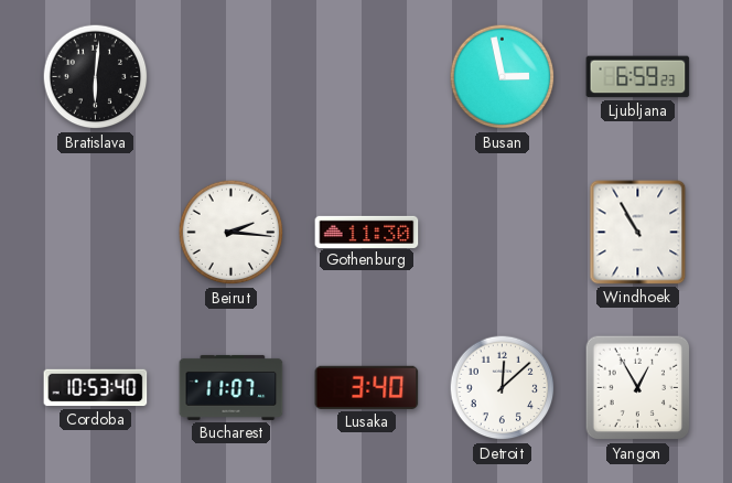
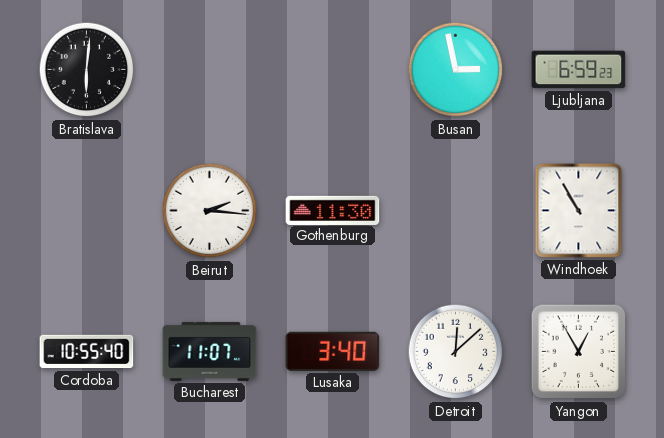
Cordoba: 10:53 -> 10:55
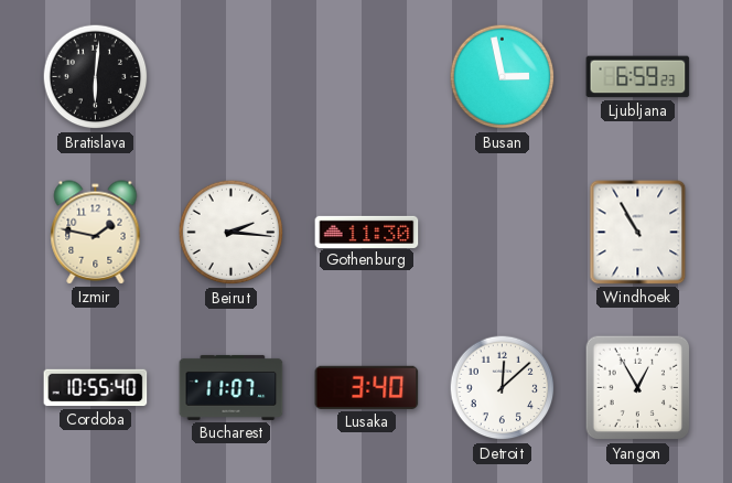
Izmir: none -> 1:47
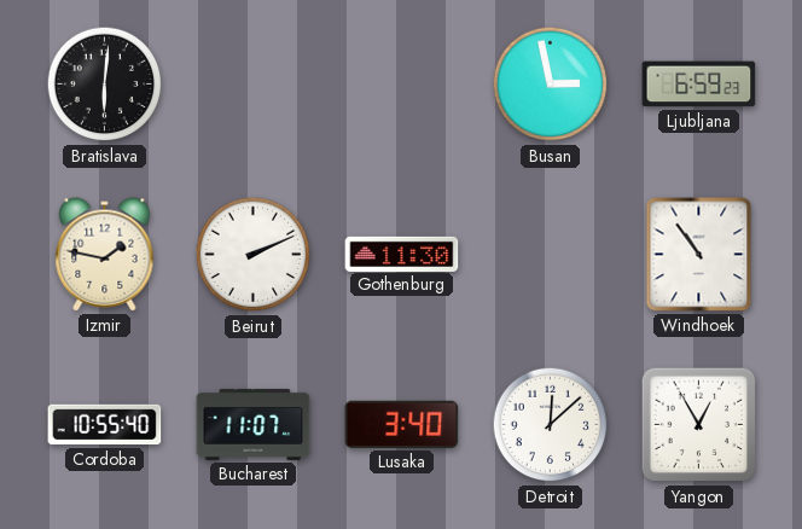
Beirut: 2:16 -> 2:11
Windhoek: 10:55 -> 10:54
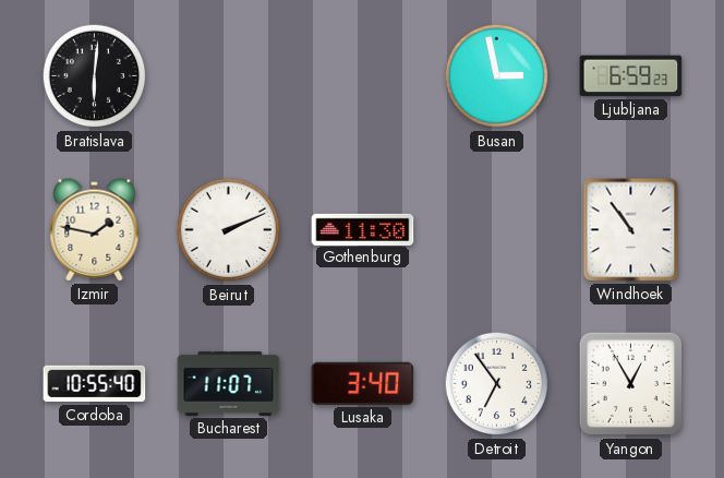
Detroit: 12:08 -> 6:54
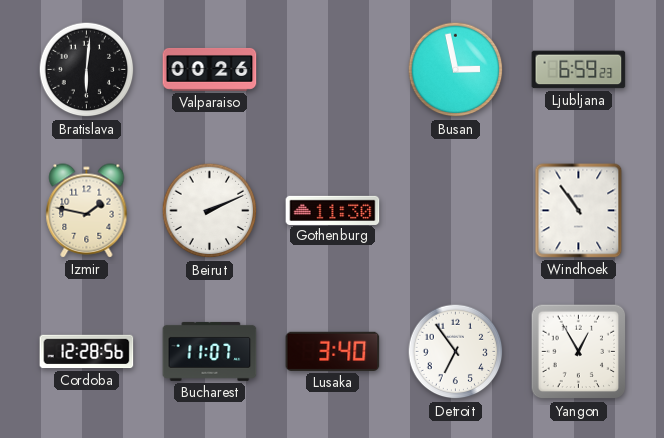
Valparaiso: none -> 00:26
Cordoba: 10:55 -> 12:28
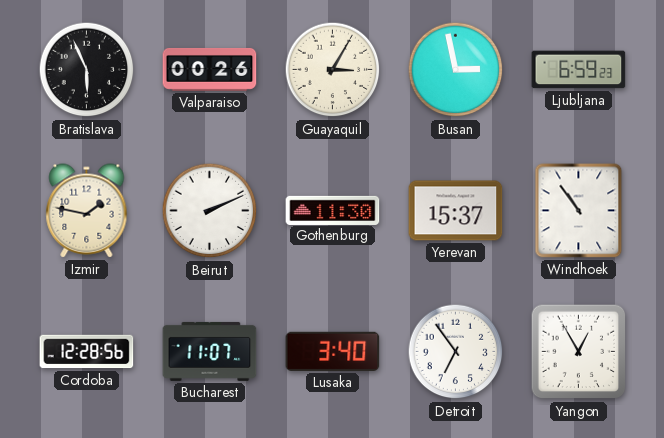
Bratislava: 6:01 -> 5:56
Guayaquil: none -> 3:05
Yerevan: none -> 15:37
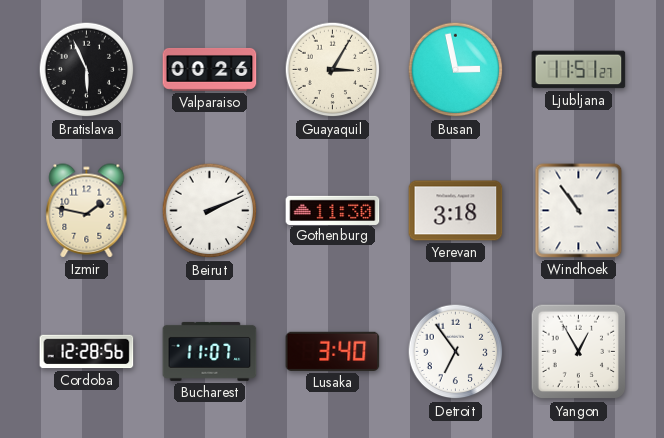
Ljubljana: 6:59 -> 11:51
Yerevan: 15:37 -> 3:18
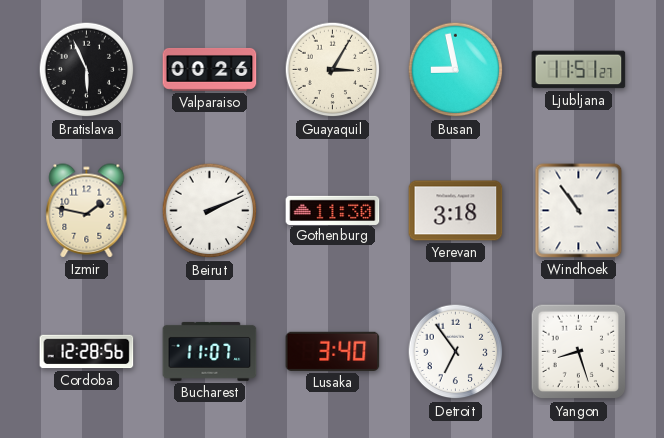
Busan: 2:58 -> 8:58
Yangon: 12:55 -> 8:27
